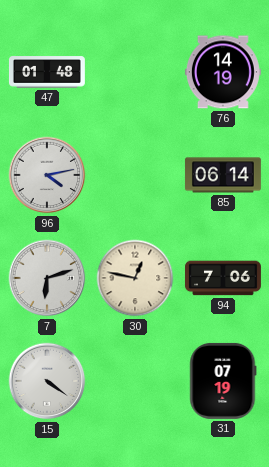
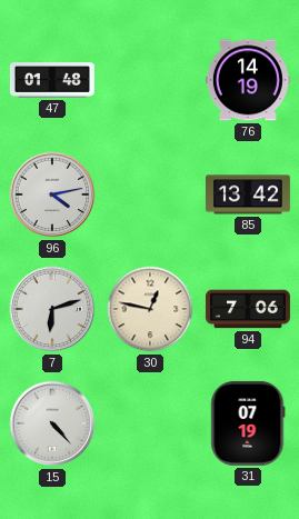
85: 06:14 -> 13:42
15: 4:21 -> 4:23
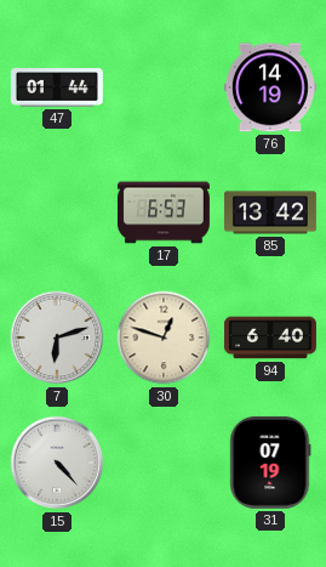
47: 01:48 -> 01:44
96: 4:13 -> none
17: none -> 6:53
30: 12:47 -> 12:48
94: 7:06 -> 6:40
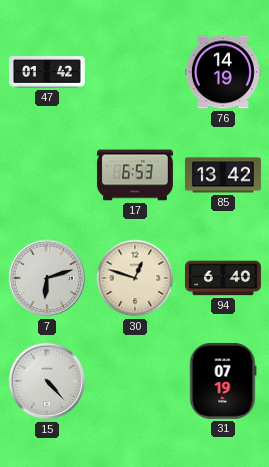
47: 01:44 -> 01:42
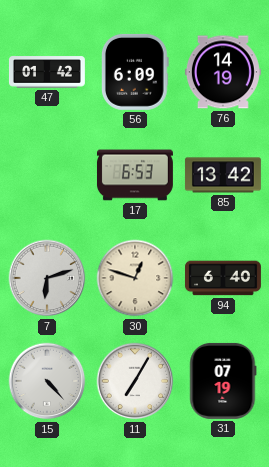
56: none -> 6:09
11: none -> 7:05
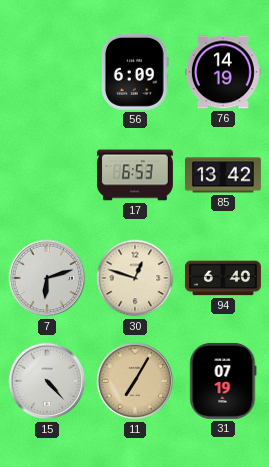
47: 01:42 -> none
11 dial: white -> champagne
